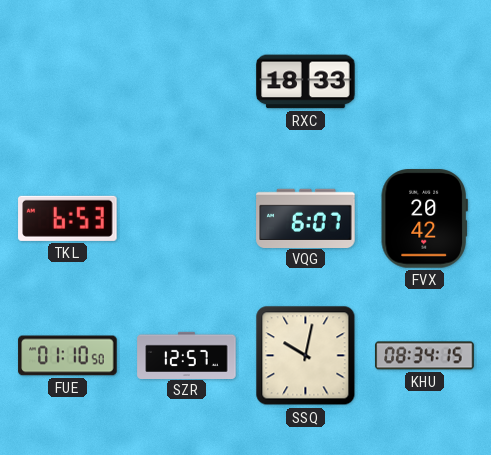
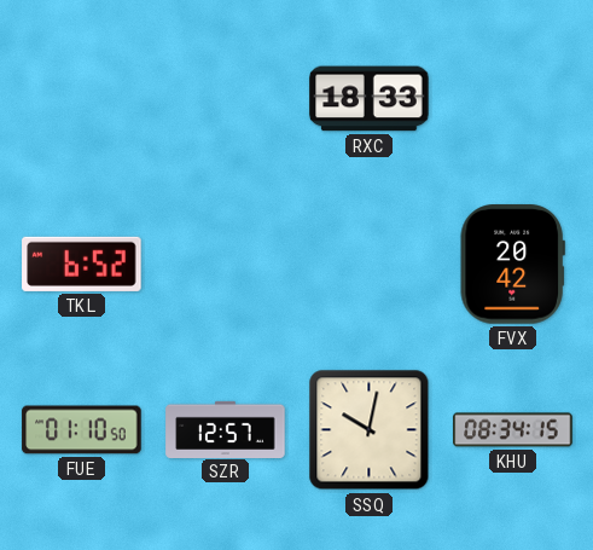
TKL: 6:53 -> 6:52
VQG: 6:07 -> none
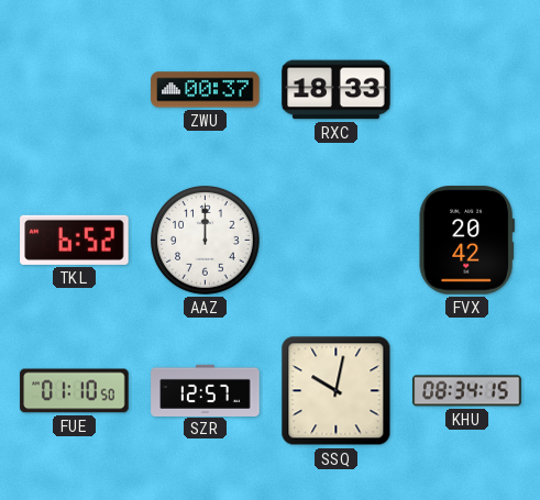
ZWU: none -> 00:37
AAZ: none -> 12:00
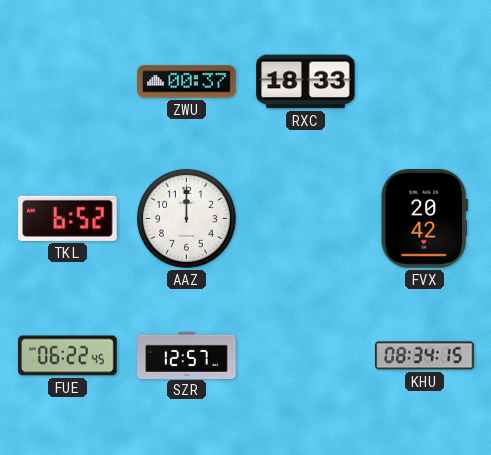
FUE: 01:10 -> 06:22
SSQ: 10:02 -> none
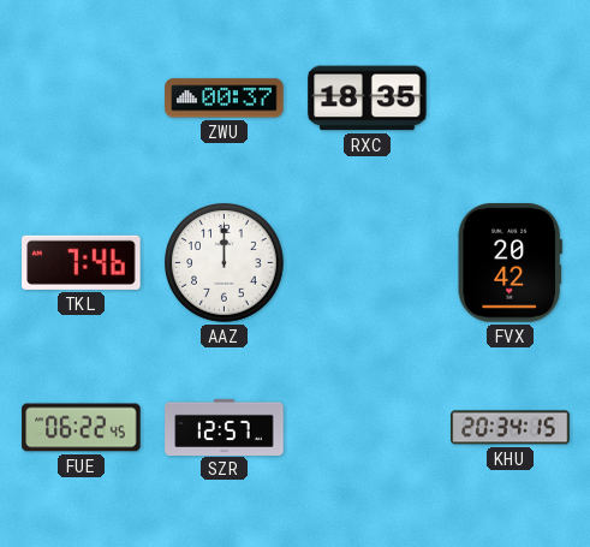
RXC: 18:33 -> 18:35
TKL: 6:52 -> 7:46
KHU: 08:34 -> 20:34
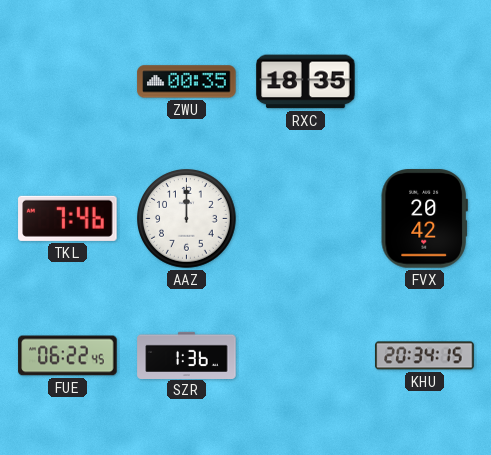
ZWU: 00:37 -> 00:35
SZR: 12:57 -> 1:36
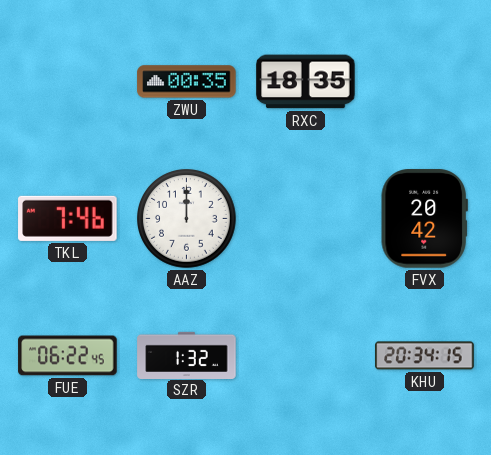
SZR: 1:36 -> 1:32
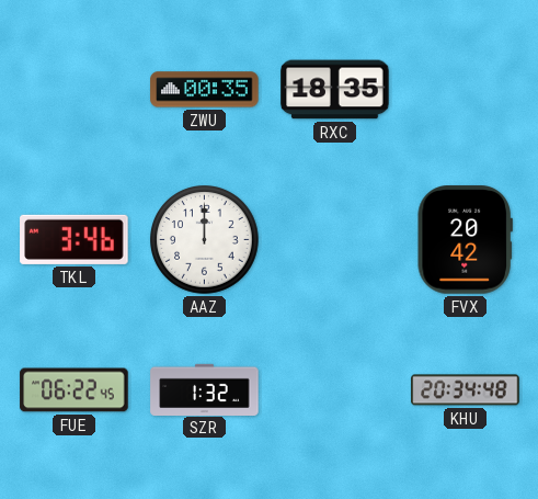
TKL: 7:46 -> 3:46
KHU: 20:34:15 -> 20:34:48
